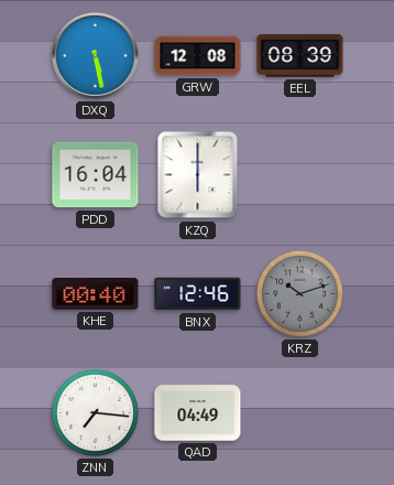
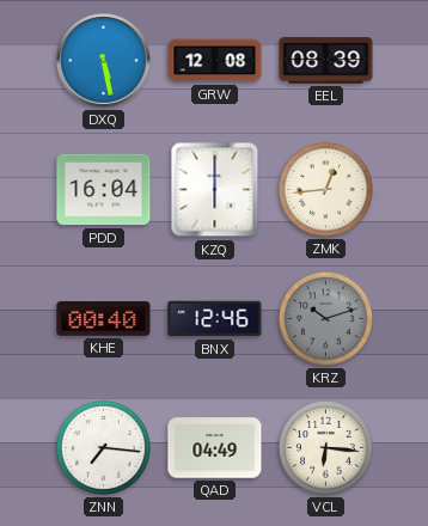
ZMK: none -> 12:44
VCL: none -> 6:16
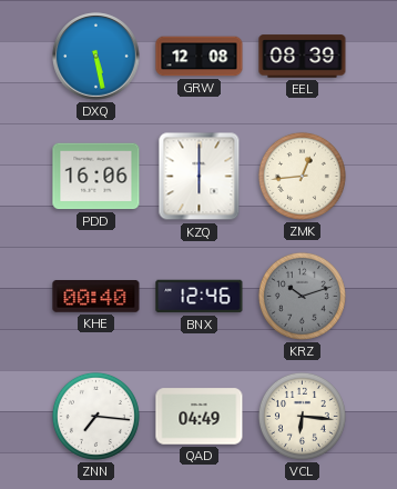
PDD: 16:04 -> 16:06
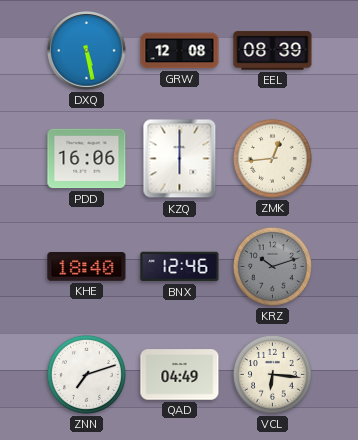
KHE: 00:40 -> 18:40
ZNN: 7:16 -> 7:12
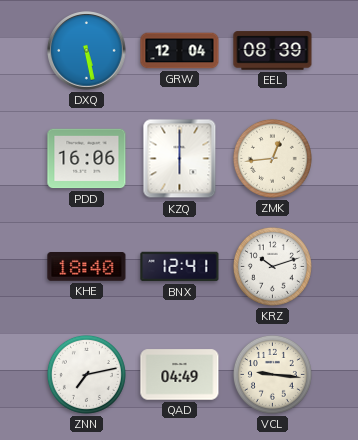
GRW: 12:08 -> 12:04
BNX: 12:46 -> 12:41
KRZ dial: grey -> white
ZNN: 7:12 -> 7:13
VCL: 6:16 -> 9:16
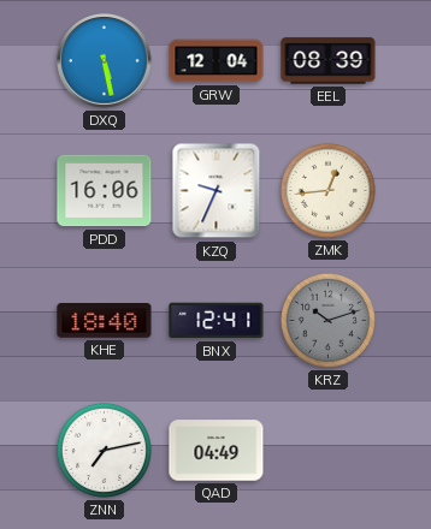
KZQ: 6:00 -> 9:34
KRZ dial: white -> grey
VCL: 9:16 -> none
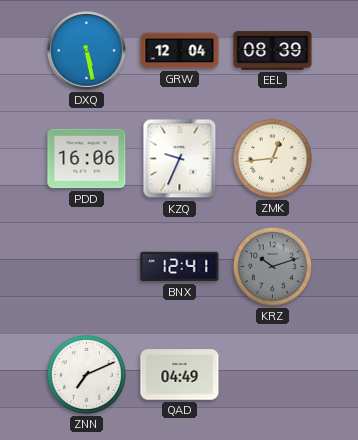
KHE: 18:40 -> none
ZNN: 7:13 -> 7:11
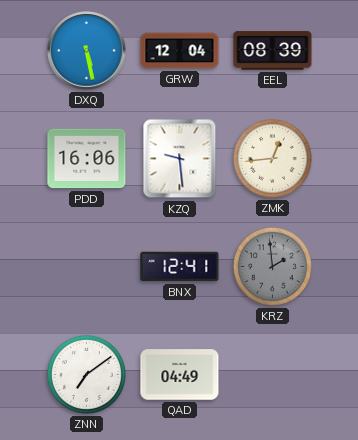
KZQ: 9:34 -> 9:29
KRZ: 10:12 -> 1:59
ZNN: 7:11 -> 7:09
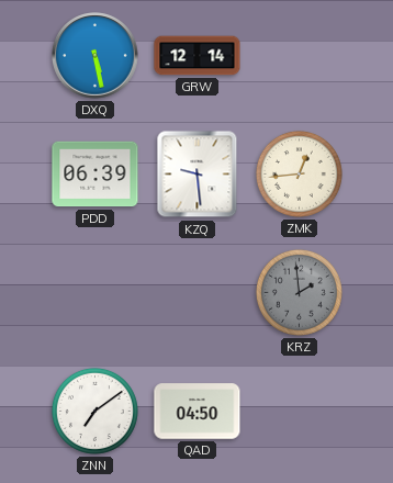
GRW: 12:04 -> 12:14
EEL: 08:39 -> none
PDD: 16:06 -> 06:39
BNX: 12:41 -> none
QAD: 04:49 -> 04:50
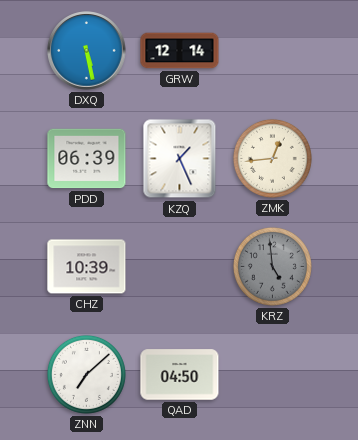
KZQ: 9:29 -> 1:26
CHZ: none -> 10:39
KRZ: 1:59 -> 4:59
ZNN: 7:09 -> 7:08
